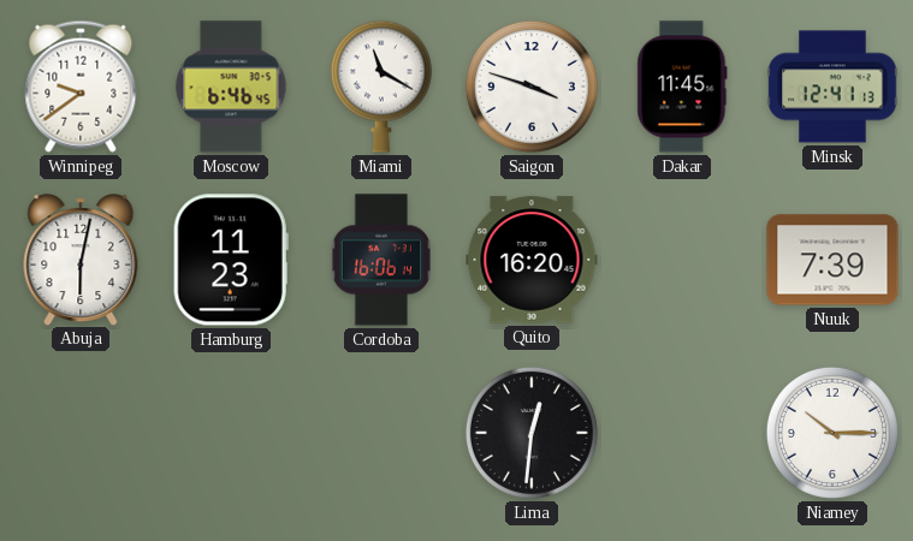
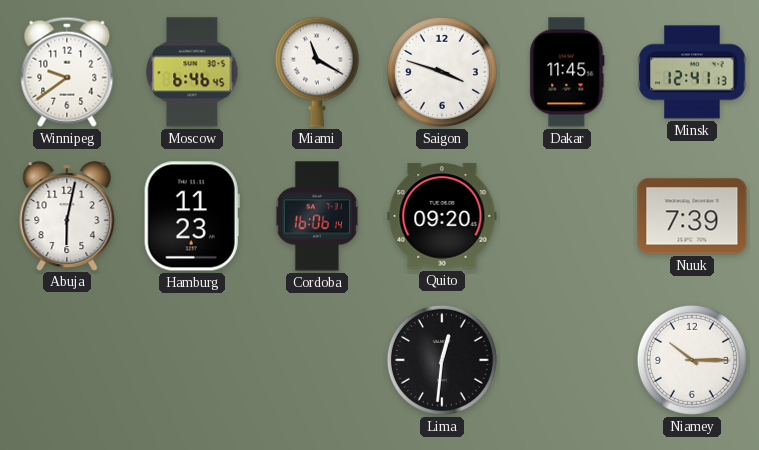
Quito: 16:20 -> 09:20
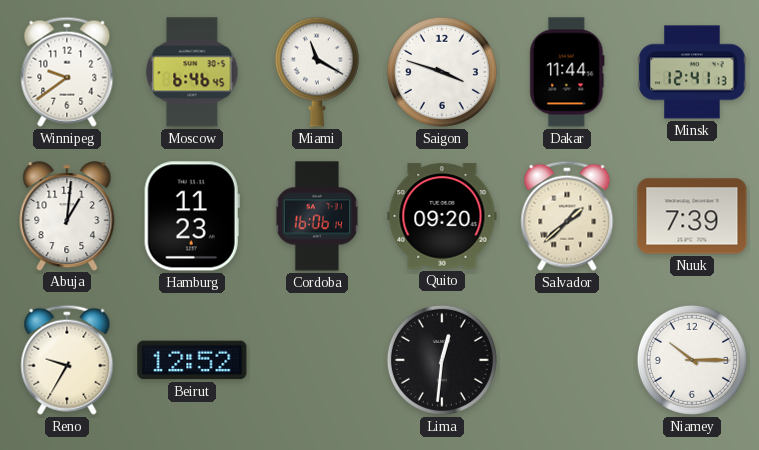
Dakar: 11:45 -> 11:44
Abuja: 6:02 -> 1:01
Salvador: none -> 1:38
Reno: none -> 9:35
Beirut: none -> 12:52
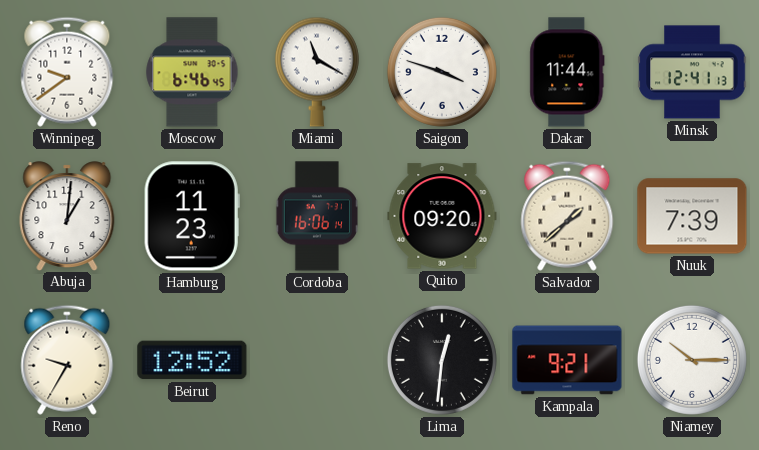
Kampala: none -> 9:21
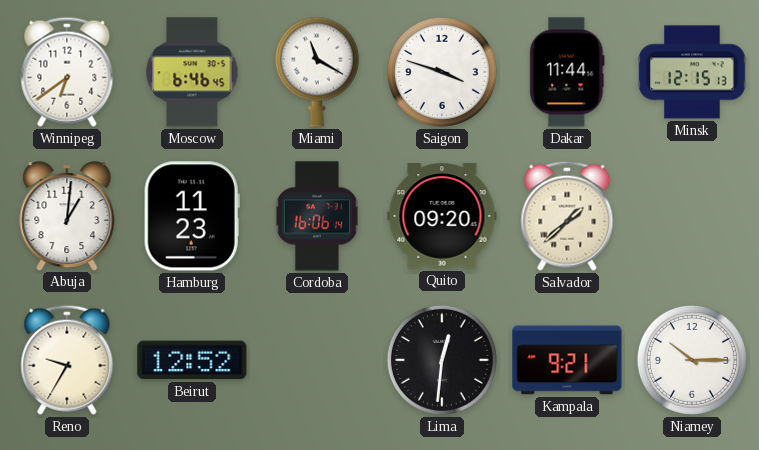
Winnipeg: 9:39 -> 6:39
Minsk: 12:41 -> 12:15
Nuuk: 7:39 -> none
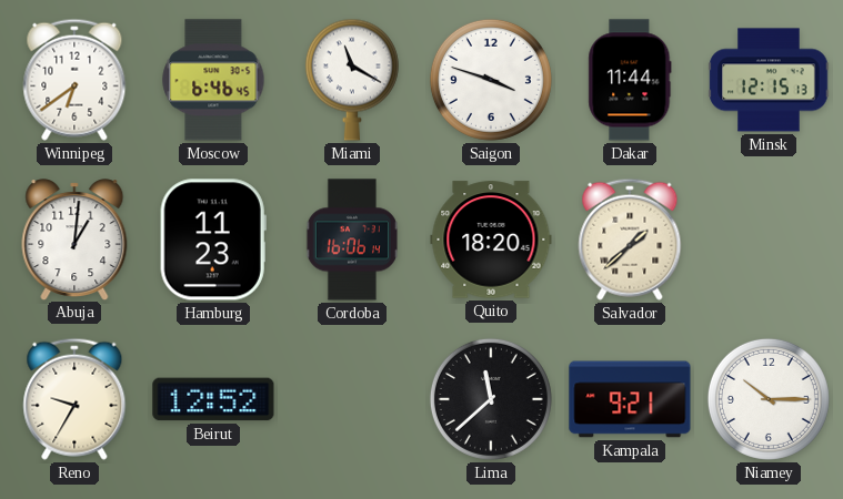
Quito: 09:20 -> 18:20
Lima: 12:31 -> 11:38
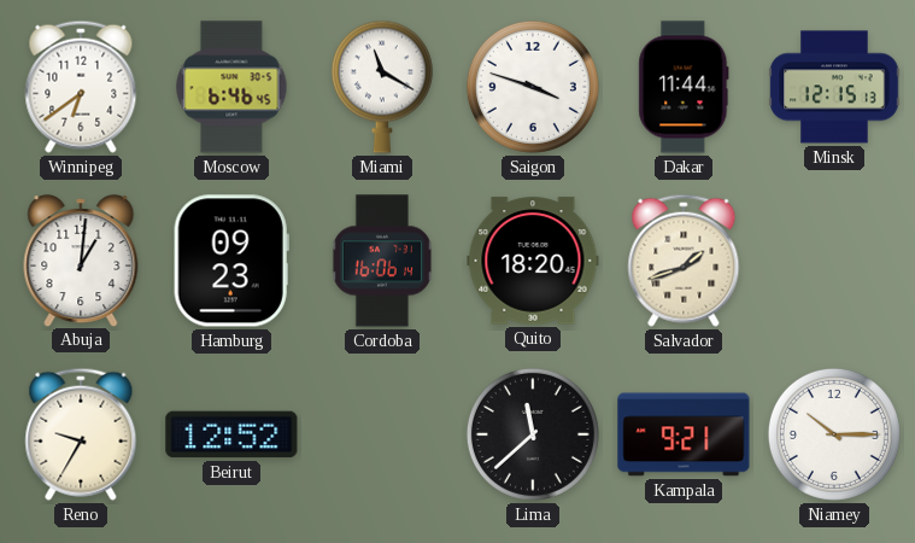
Hamburg: 11:23 -> 09:23
Salvador: 1:38 -> 1:42
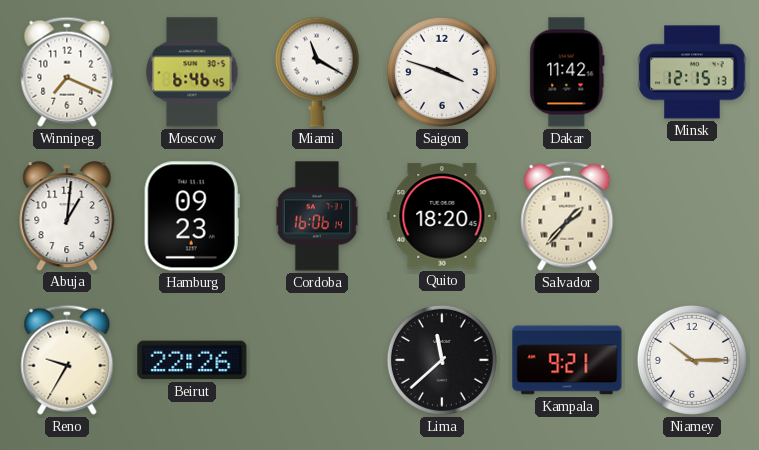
Winnipeg: 6:39 -> 7:19
Dakar: 11:44 -> 11:42
Salvador: 1:42 -> 1:37
Beirut: 12:52 -> 22:26
